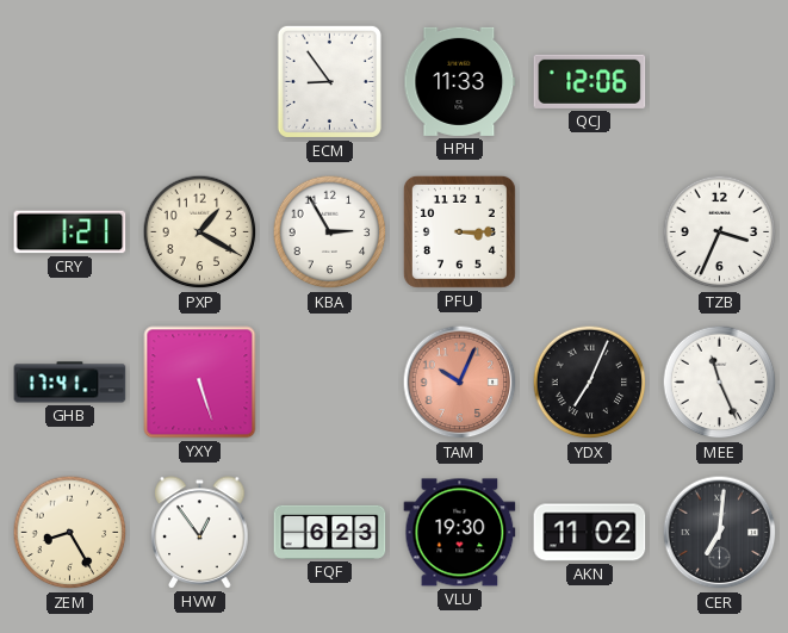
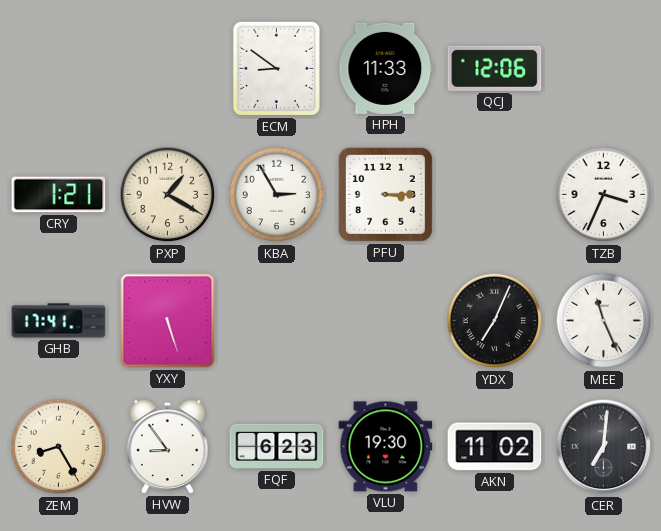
ECM: 8:54 -> 8:51
TAM: 10:04 -> none
HVW: 12:54 -> 8:54
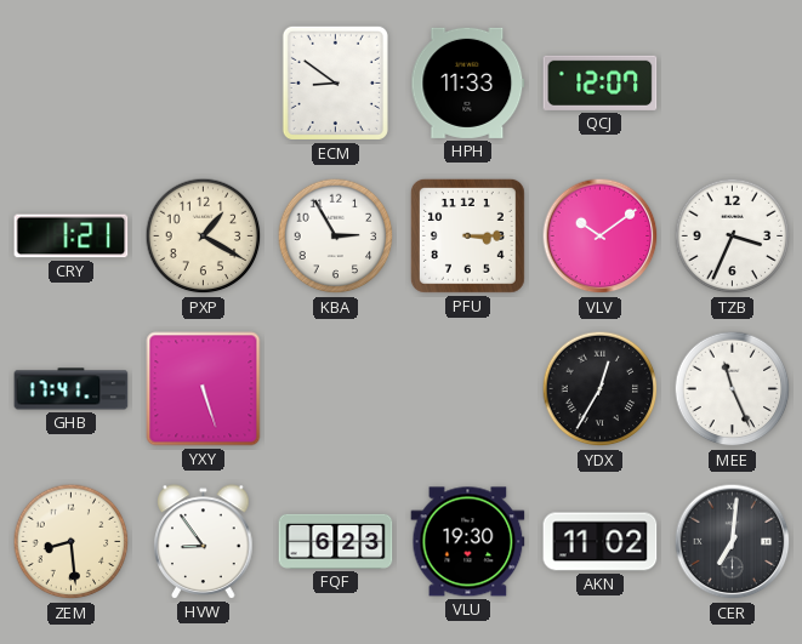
QCJ: 12:06 -> 12:07
VLV: none -> 10:09
YDX: 7:04 -> 12:35
ZEM: 8:25 -> 8:29
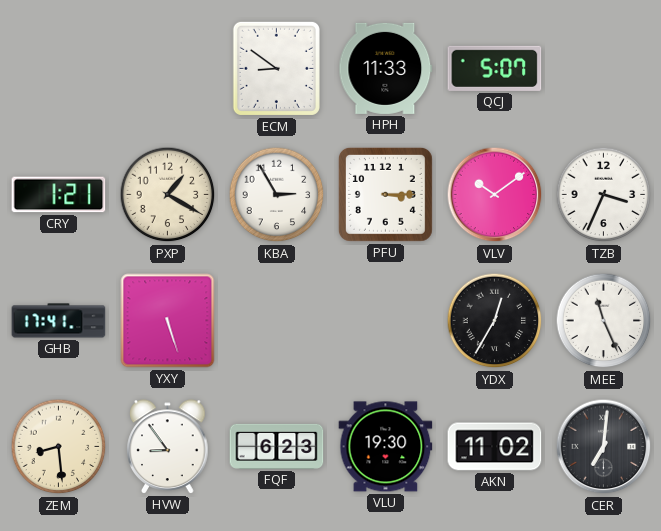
QCJ: 12:07 -> 5:07
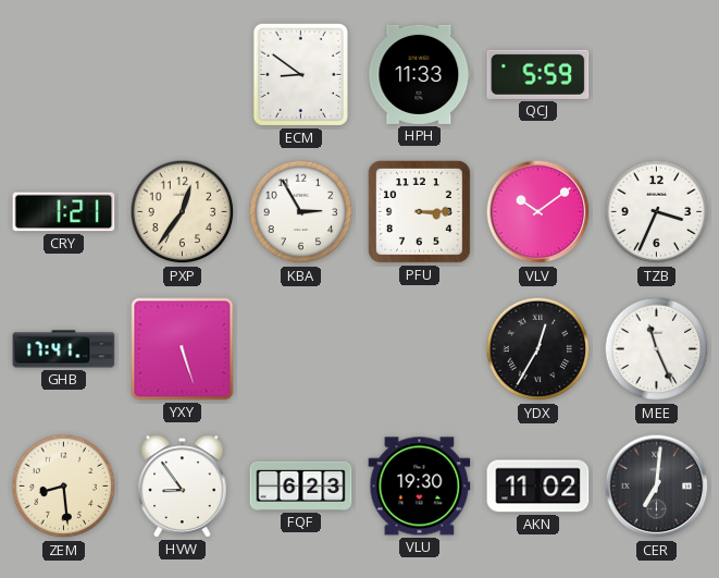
QCJ: 5:07 -> 5:59
PXP: 1:20 -> 12:36
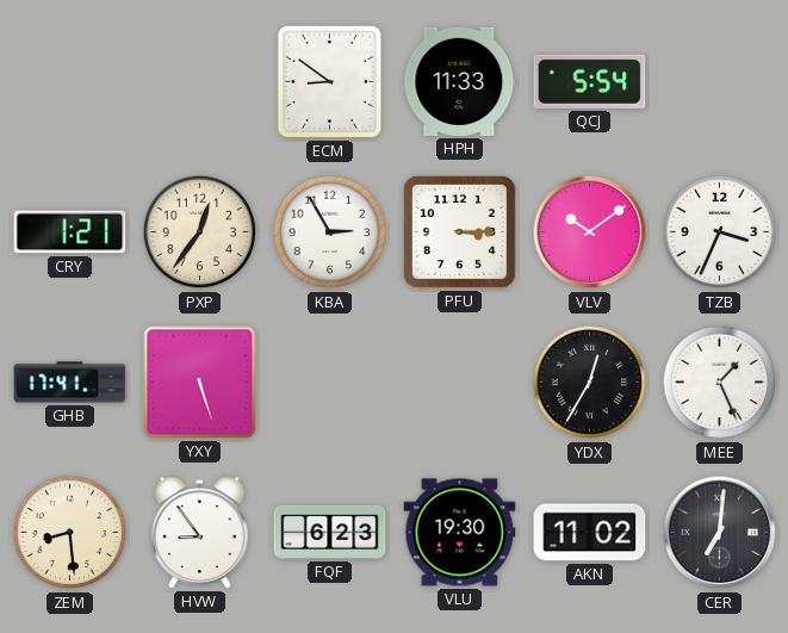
QCJ: 5:59 -> 5:54
MEE: 11:26 -> 1:26
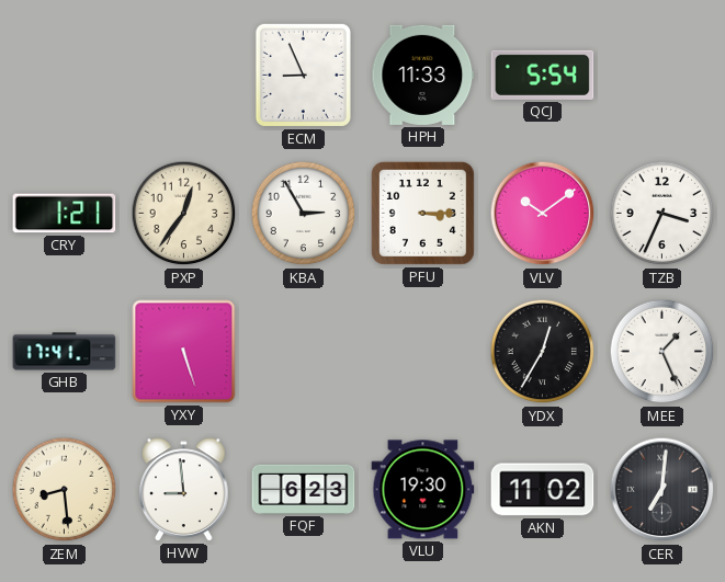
ECM: 8:51 -> 8:56
HVW: 8:54 -> 8:59
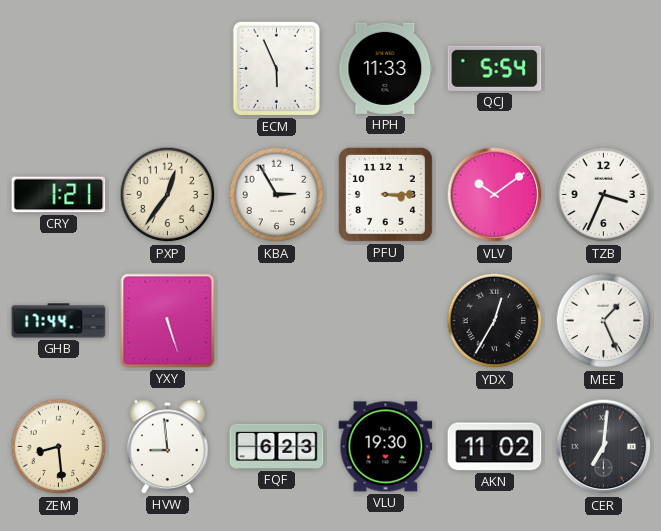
ECM: 8:56 -> 5:56
GHB: 17:41 -> 17:44
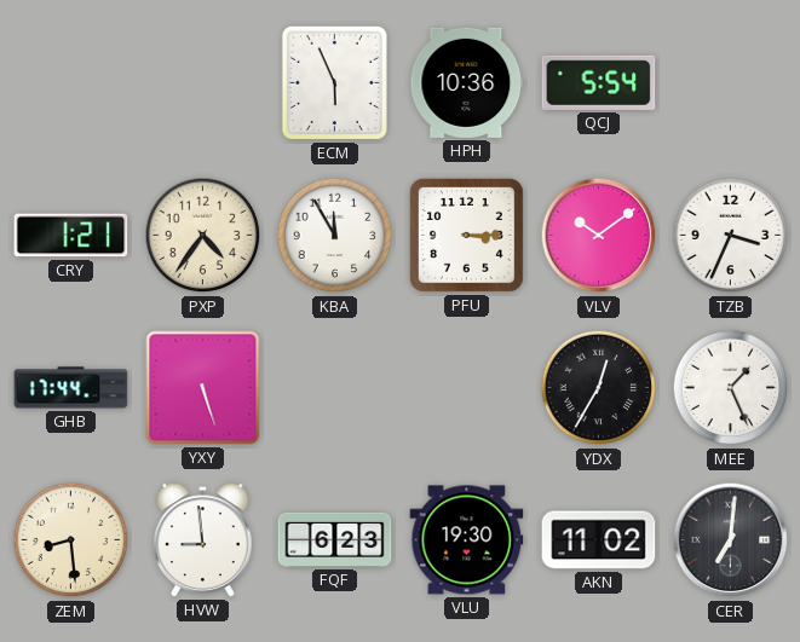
HPH: 11:33 -> 10:36
PXP: 12:36 -> 4:36
KBA: 2:55 -> 11:55
